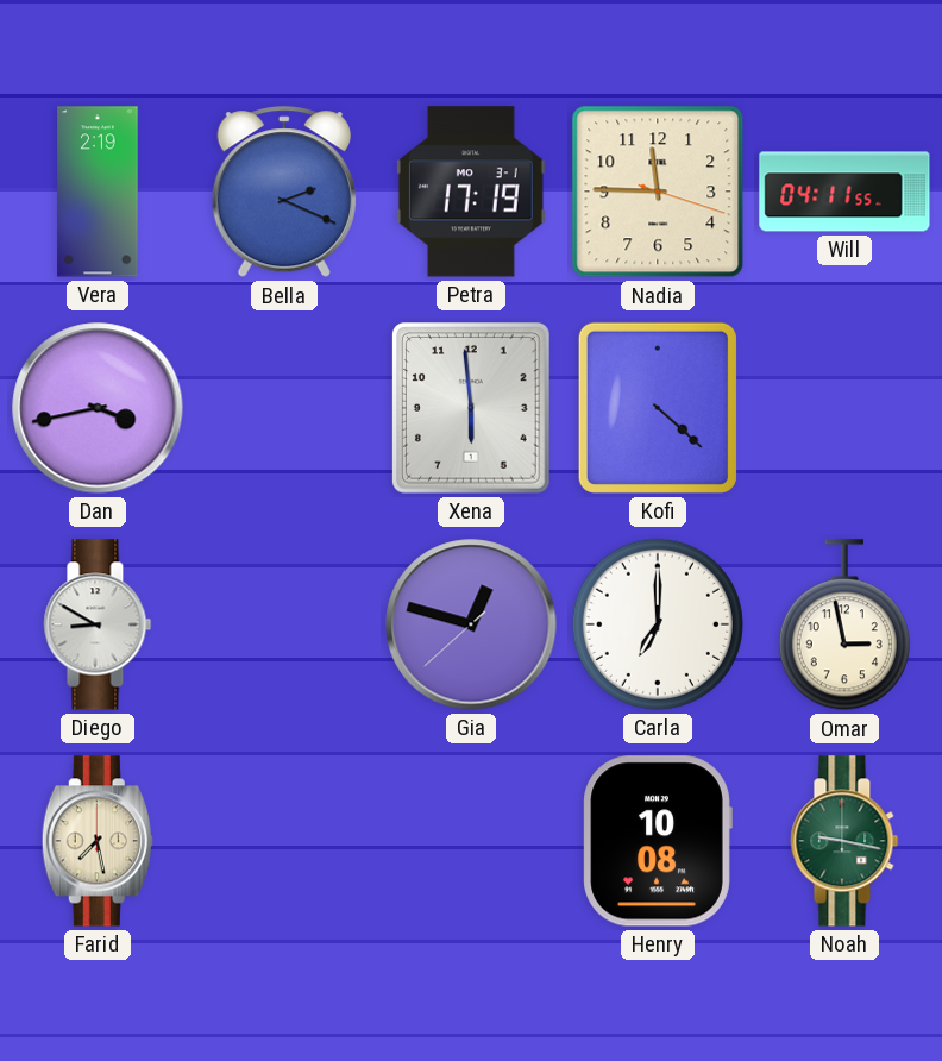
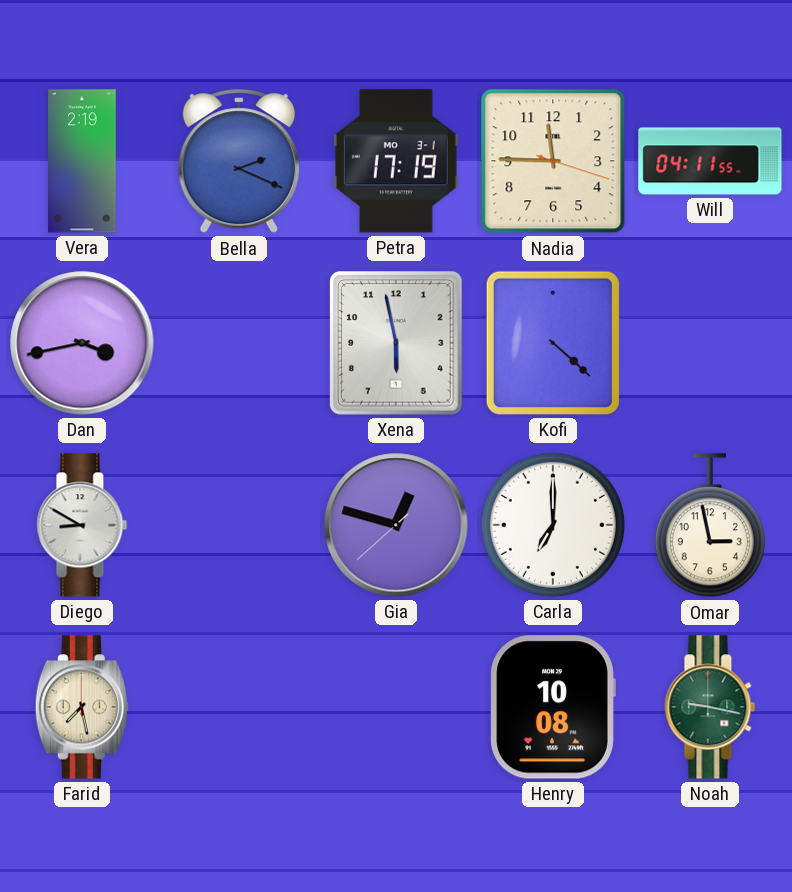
Xena: 5:59 -> 5:58
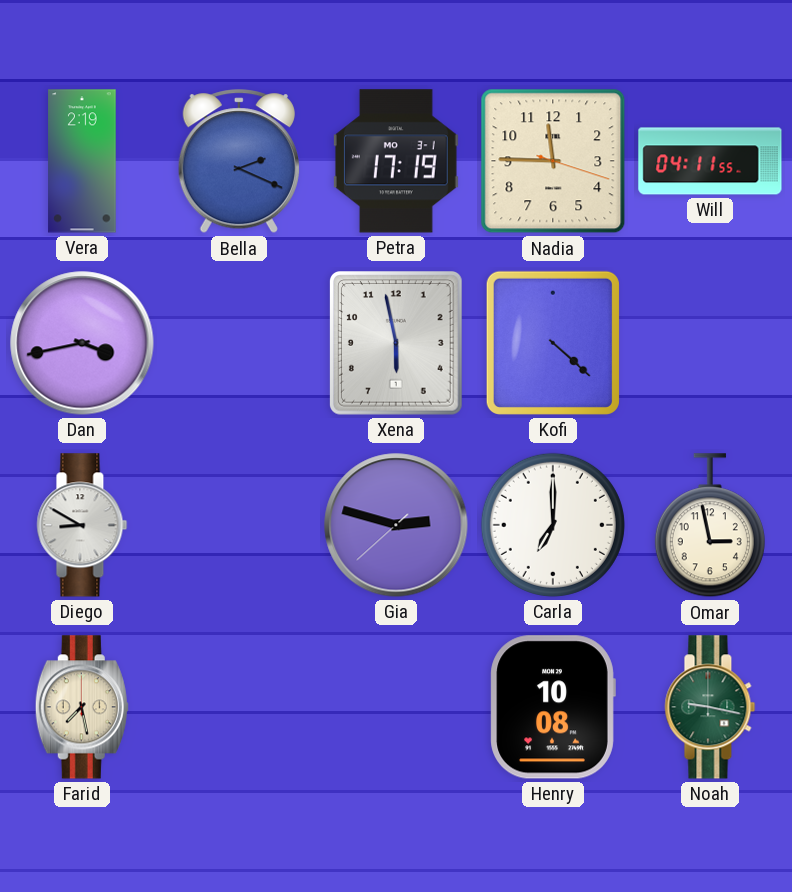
Gia: 12:47 -> 2:47
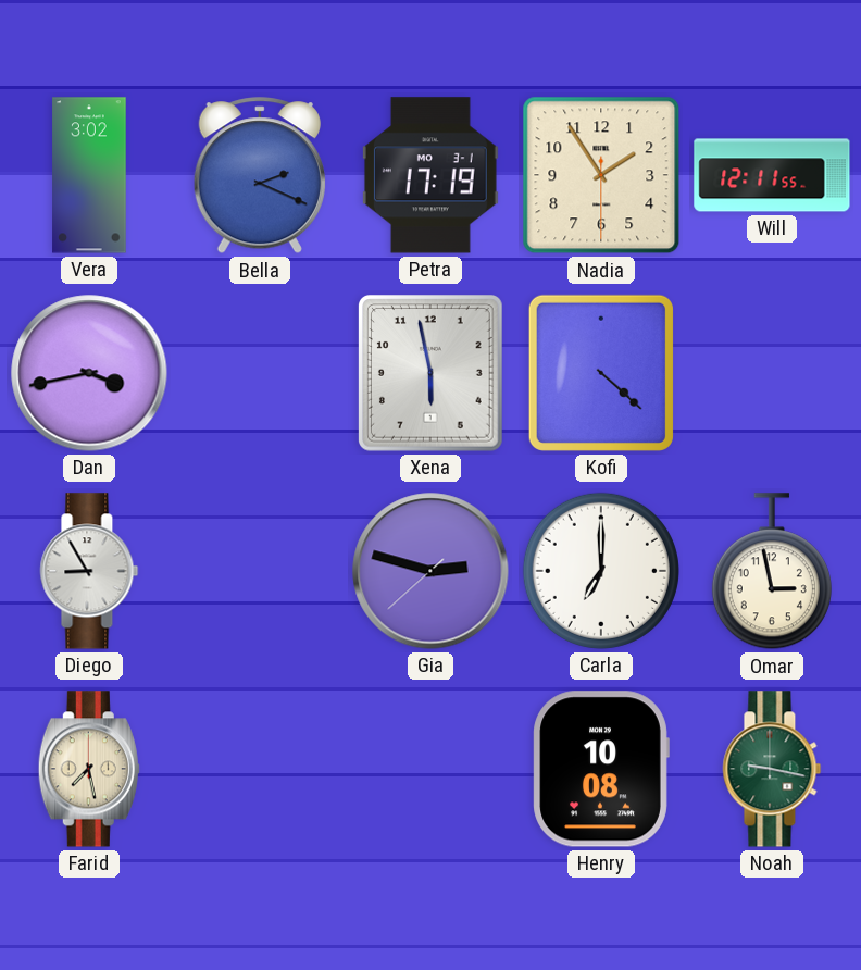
Vera: 2:19 -> 3:02
Nadia: 11:45 -> 1:54
Will: 04:11 -> 12:11
Diego: 8:50 -> 8:55
